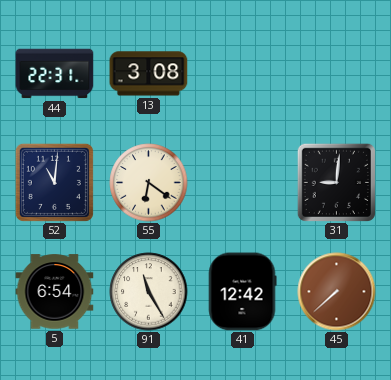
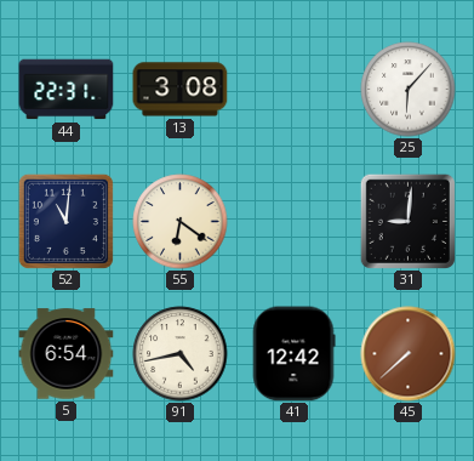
25: none -> 6:07
91: 11:25 -> 4:43
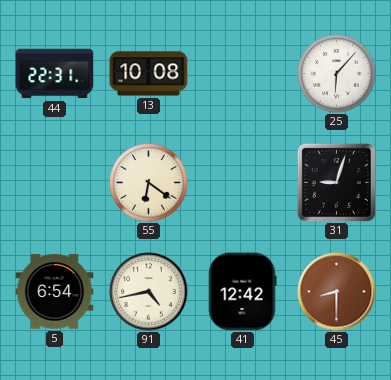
13: 3:08 -> 10:08
52: 11:01 -> none
31: 9:01 -> 9:03
45: 7:38 -> 8:30
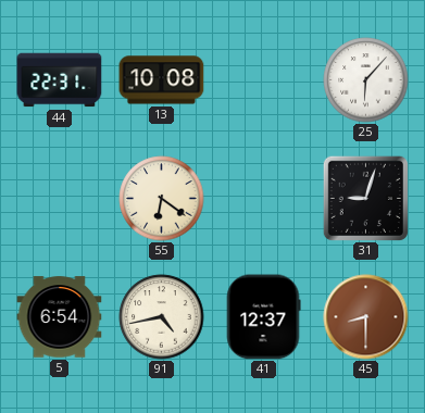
41: 12:42 -> 12:37
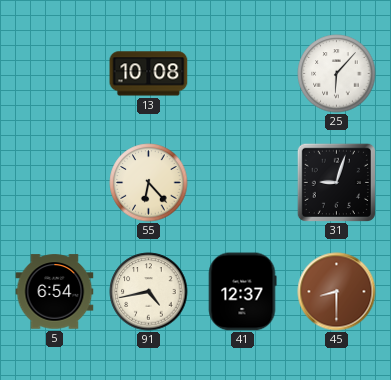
44: 22:31 -> none
55: 6:21 -> 6:23
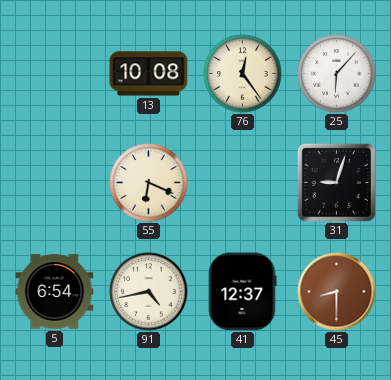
76: none -> 12:24
55: 6:23 -> 6:19
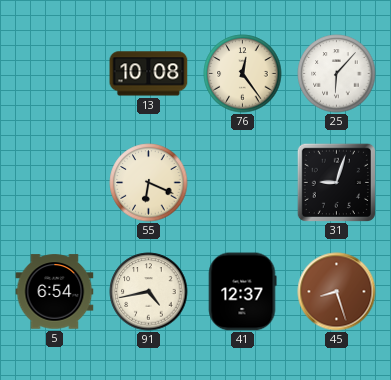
45: 8:30 -> 8:27
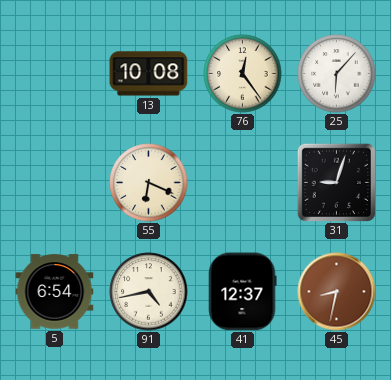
45: 8:27 -> 8:32
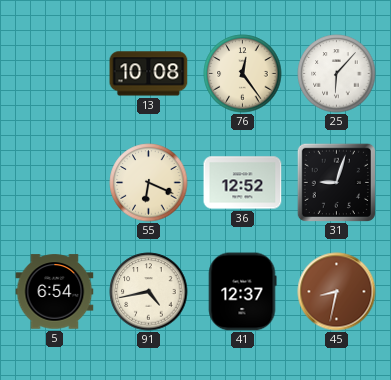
36: none -> 12:52
